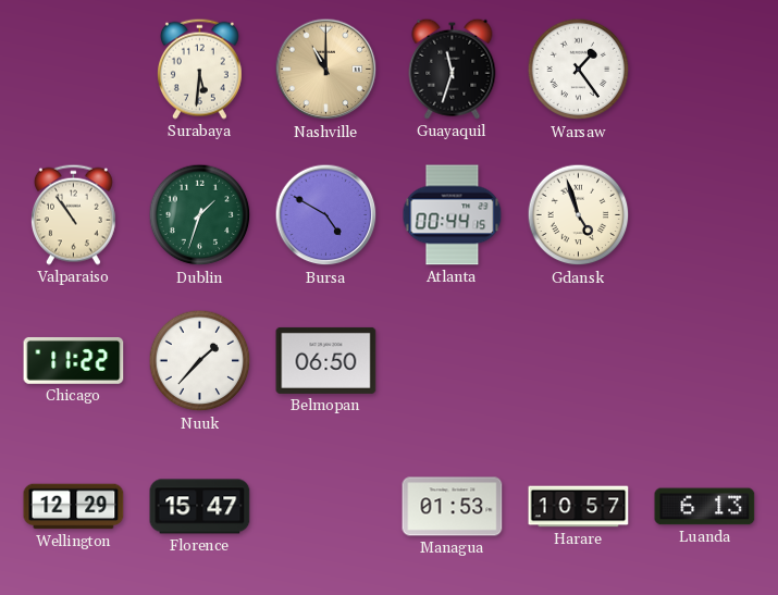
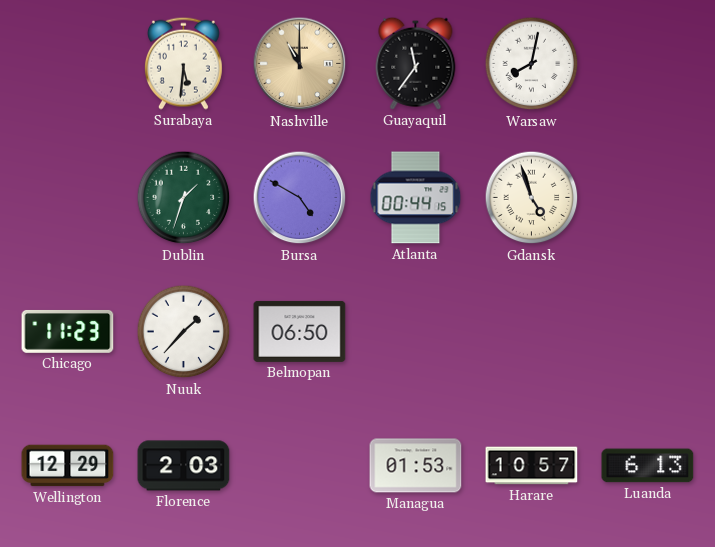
Guayaquil: 11:33 -> 11:36
Warsaw: 1:24 -> 8:02
Valparaiso: 10:54 -> none
Chicago: 11:22 -> 11:23
Florence: 15:47 -> 2:03
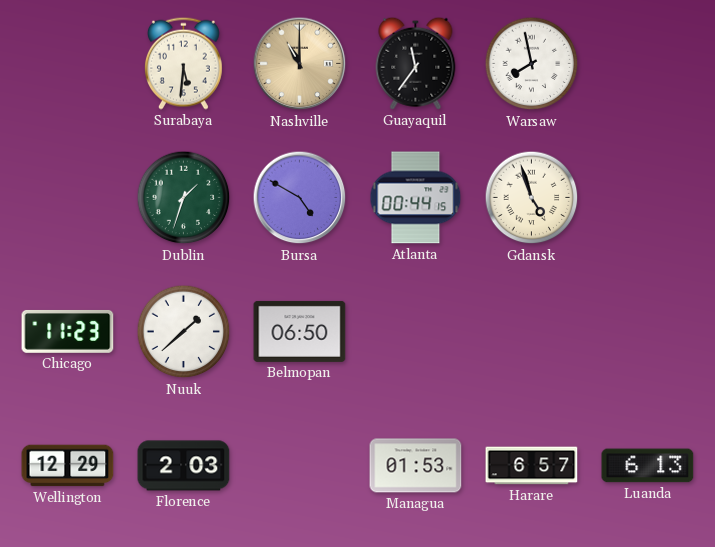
Warsaw: 8:02 -> 7:58
Nuuk: 1:37 -> 1:38
Harare: 10:57 -> 6:57
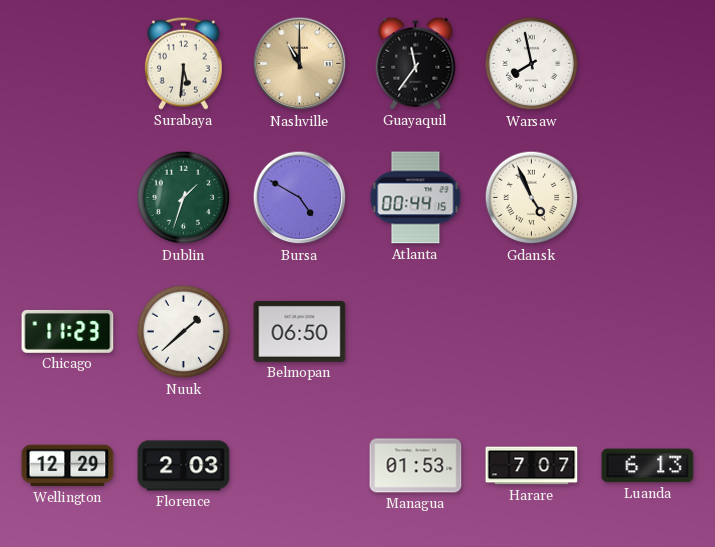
Gdansk: 4:57 -> 4:56
Harare: 6:57 -> 7:07
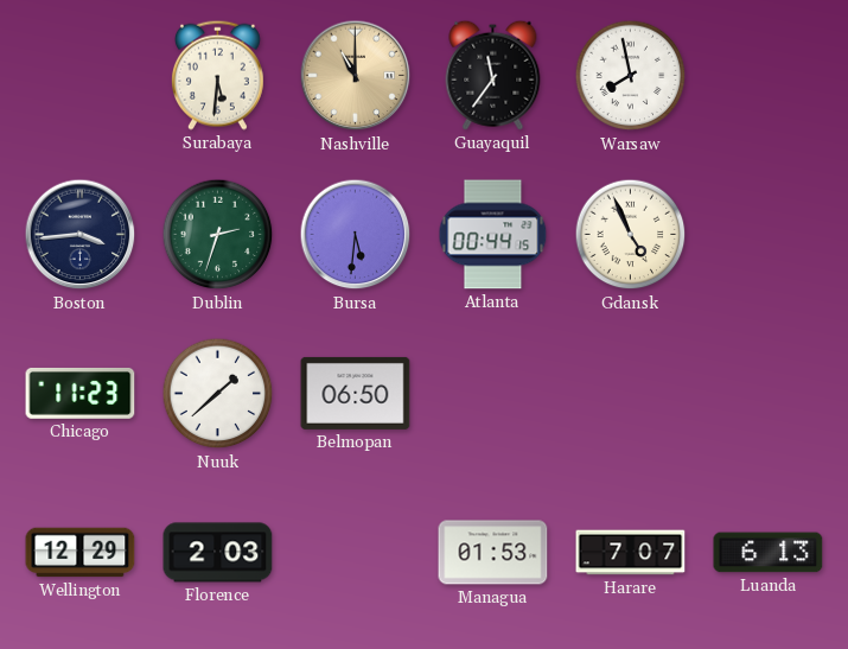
Boston: none -> 3:44
Dublin: 1:33 -> 2:33
Bursa: 4:50 -> 5:31
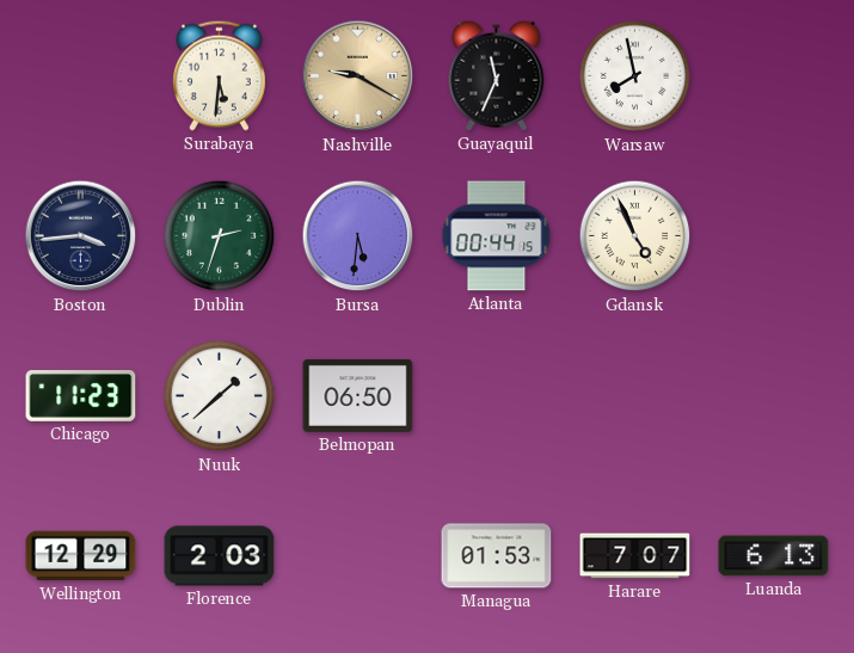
Nashville: 11:00 -> 9:20
Guayaquil: 11:36 -> 11:34
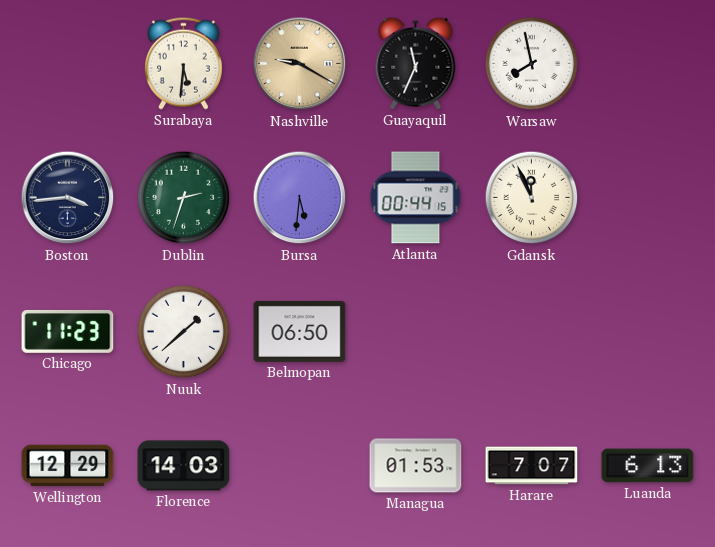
Gdansk: 4:56 -> 11:56
Florence: 2:03 -> 14:03
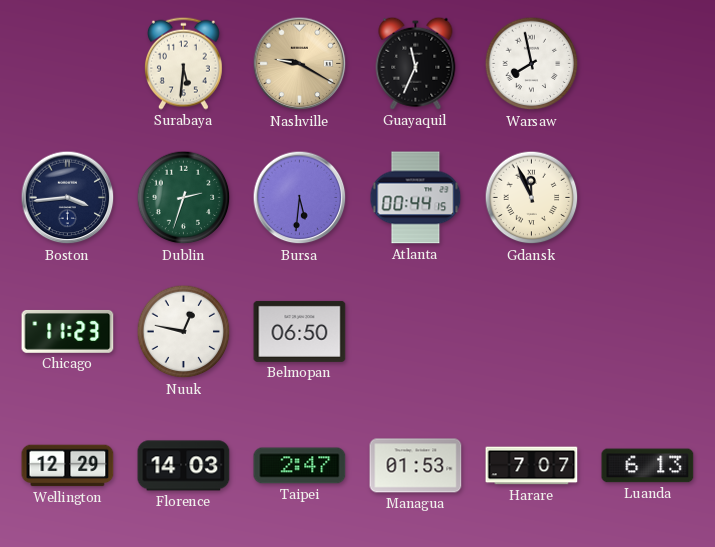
Nuuk: 1:38 -> 12:47
Taipei: none -> 2:47
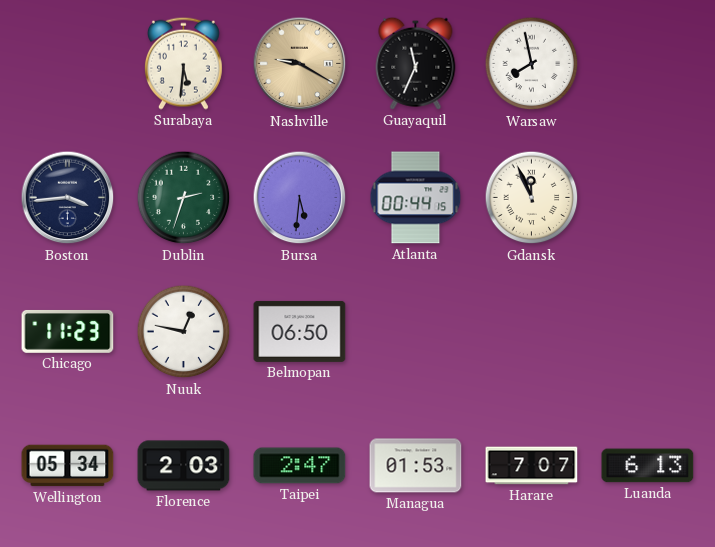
Wellington: 12:29 -> 05:34
Florence: 14:03 -> 2:03
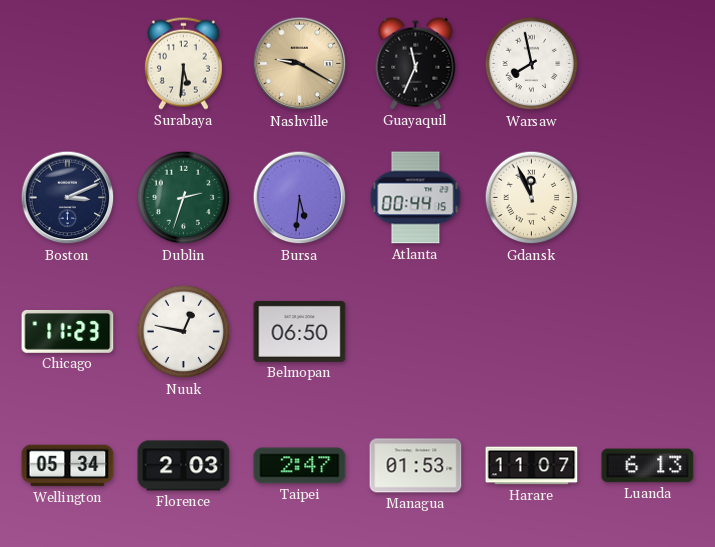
Boston: 3:44 -> 3:11
Harare: 7:07 -> 11:07
